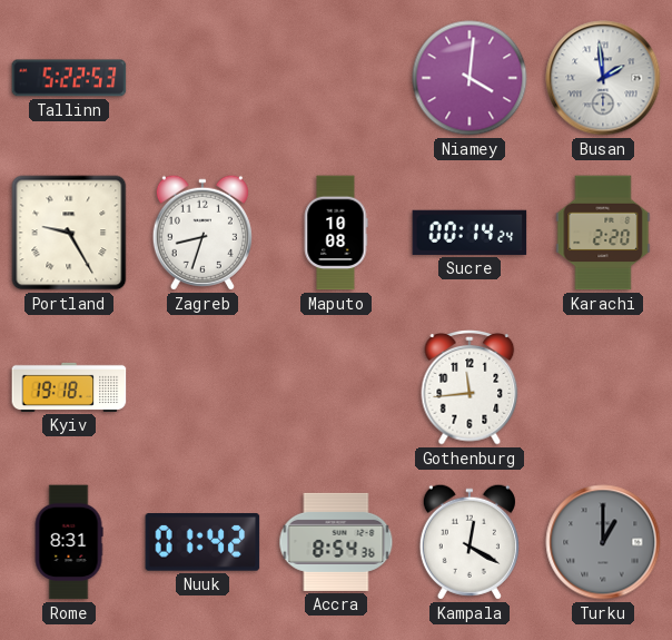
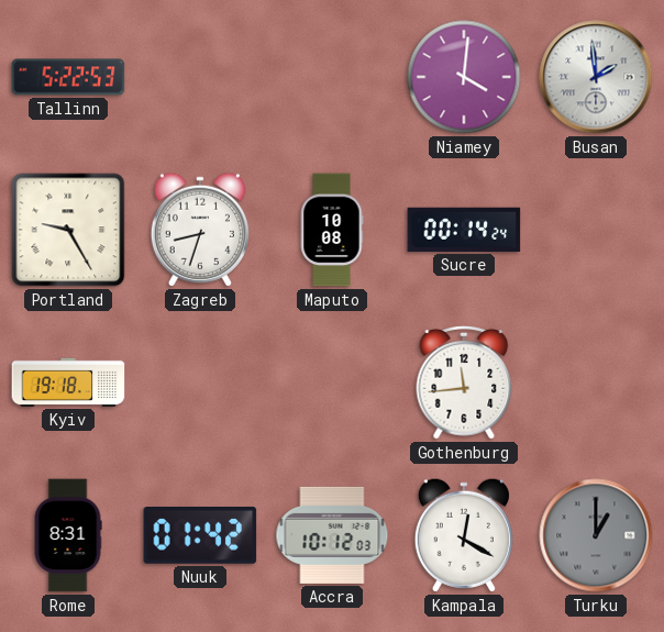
Karachi: 2:20 -> none
Accra: 8:54 -> 10:12
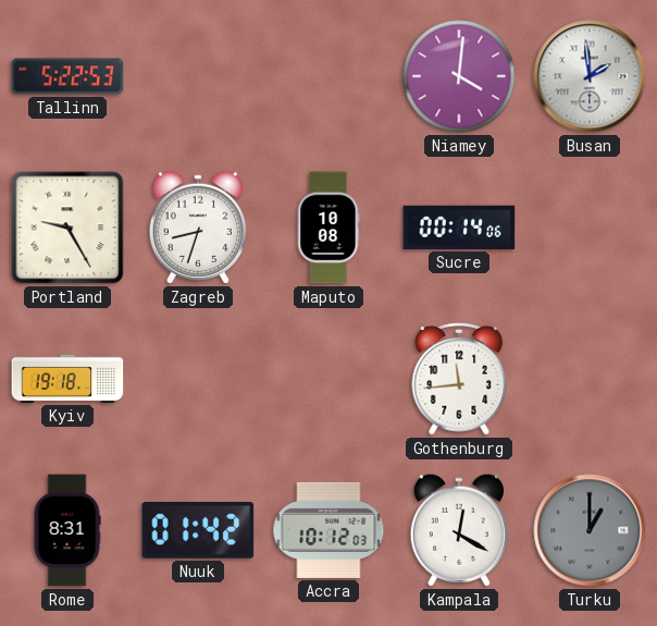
Sucre: 00:14:24 -> 00:14:06
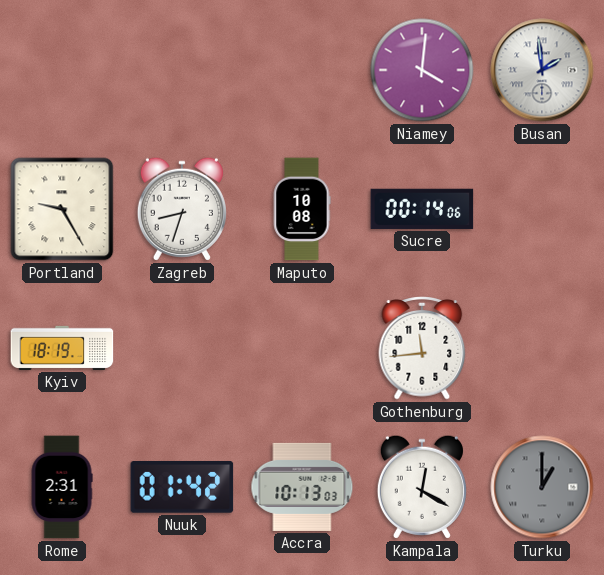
Tallinn: 5:22 -> none
Kyiv: 19:18 -> 18:19
Rome: 8:31 -> 2:31
Accra: 10:12 -> 10:13
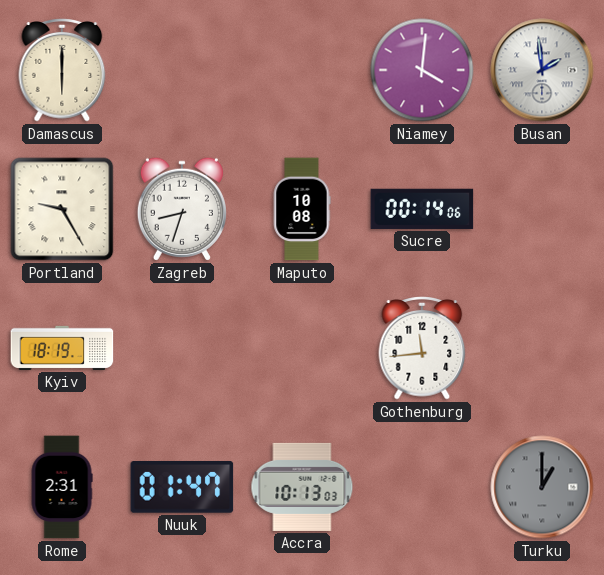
Damascus: none -> 6:00
Nuuk: 01:42 -> 01:47
Kampala: 12:20 -> none
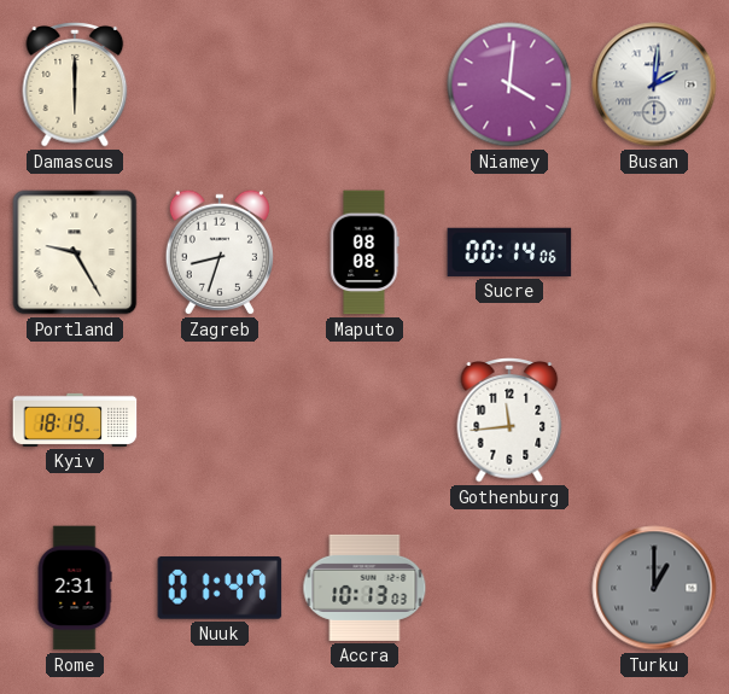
Busan: 1:59 -> 2:01
Maputo: 10:08 -> 08:08
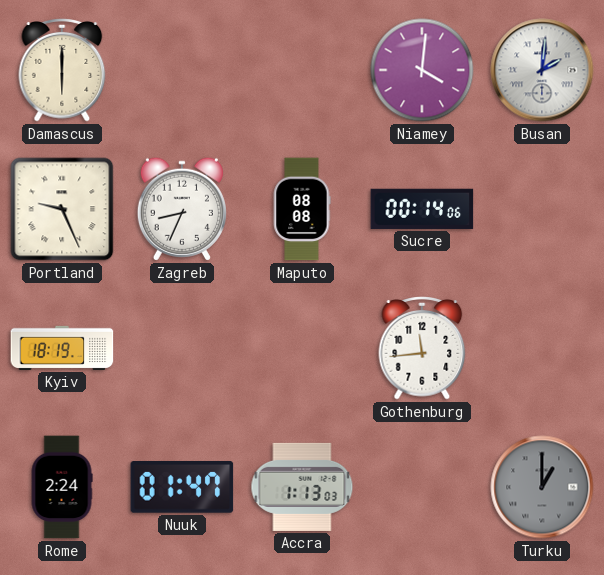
Portland: 9:25 -> 9:26
Zagreb: 8:33 -> 8:34
Rome: 2:31 -> 2:24
Accra: 10:13 -> 1:13
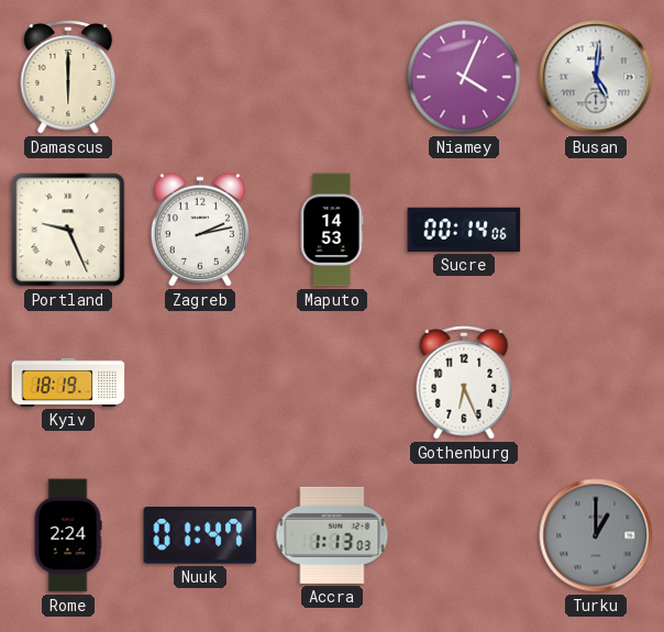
Niamey: 4:01 -> 4:04
Busan: 2:01 -> 5:01
Zagreb: 8:34 -> 2:13
Maputo: 08:08 -> 14:53
Gothenburg: 11:44 -> 6:26
